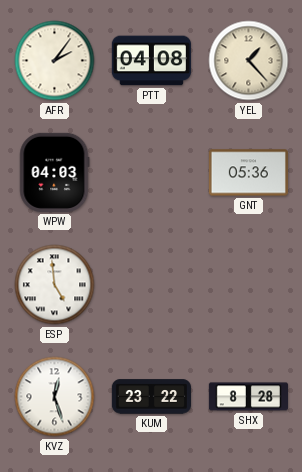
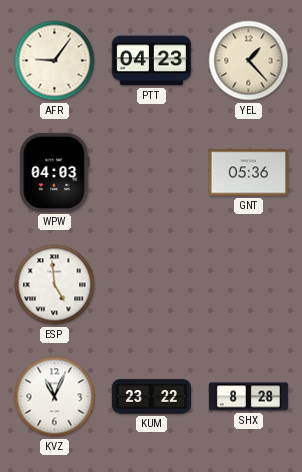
AFR: 2:06 -> 9:06
PTT: 04:08 -> 04:23
KVZ: 12:27 -> 11:04
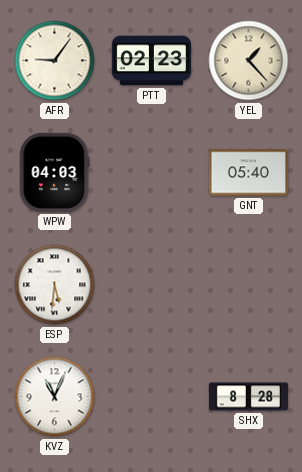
PTT: 04:23 -> 02:23
GNT: 05:36 -> 05:40
ESP: 4:59 -> 5:31
KUM: 23:22 -> none
